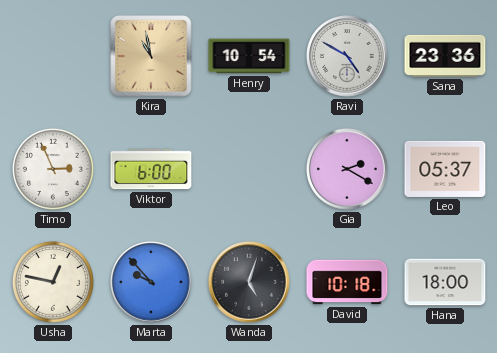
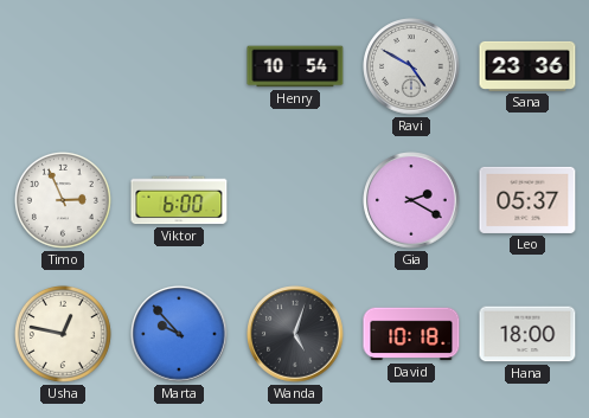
Kira: 10:58 -> none
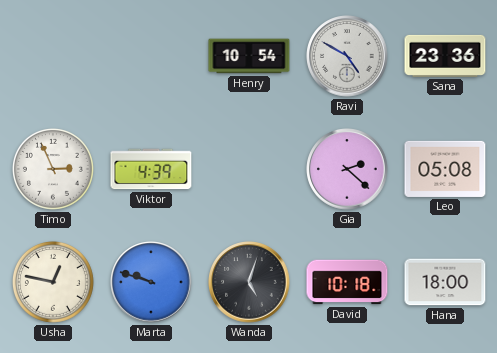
Viktor: 6:00 -> 4:39
Gia: 2:20 -> 2:22
Leo: 05:37 -> 05:08
Marta: 9:53 -> 9:48
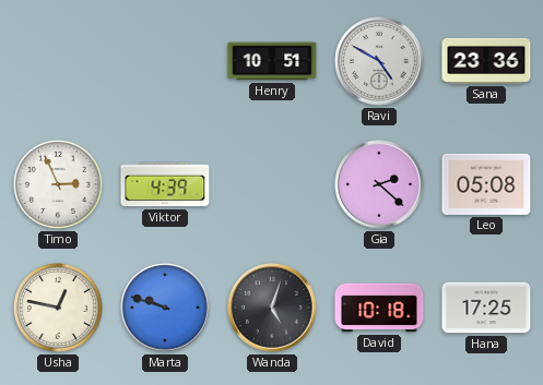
Henry: 10:54 -> 10:51
Hana: 18:00 -> 17:25
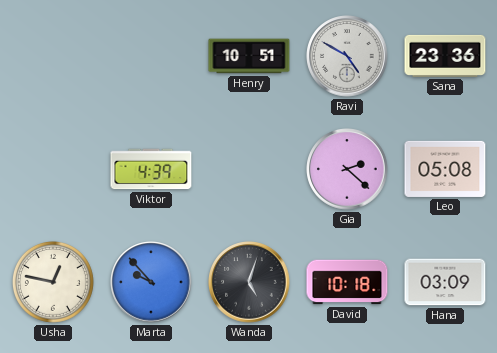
Timo: 2:56 -> none
Marta: 9:48 -> 9:53
Hana: 17:25 -> 03:09
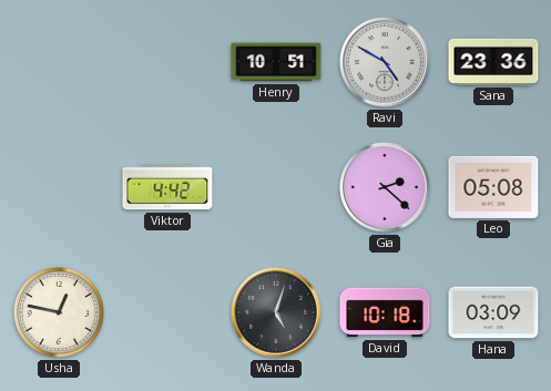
Viktor: 4:39 -> 4:42
Marta: 9:53 -> none
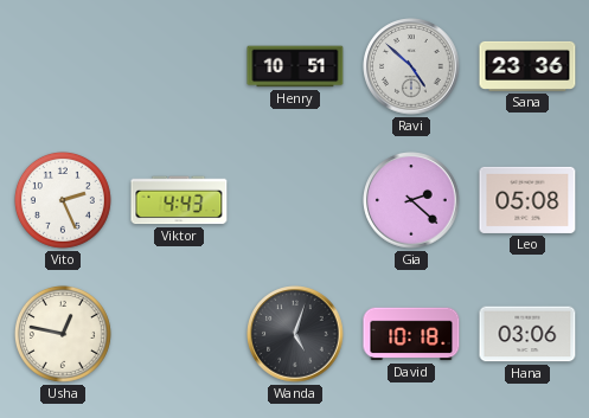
Ravi: 4:50 -> 4:52
Vito: none -> 2:26
Viktor: 4:42 -> 4:43
Hana: 03:09 -> 03:06
